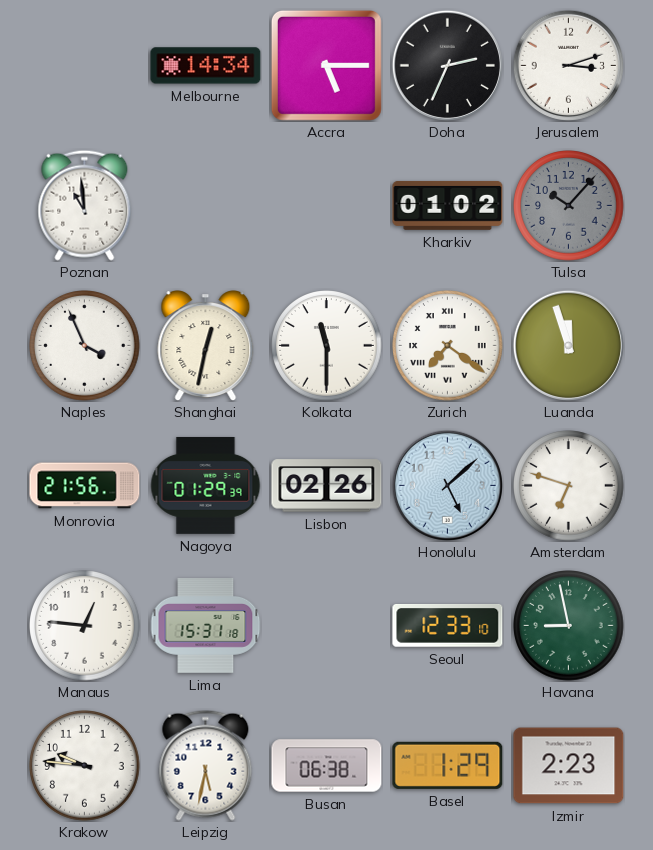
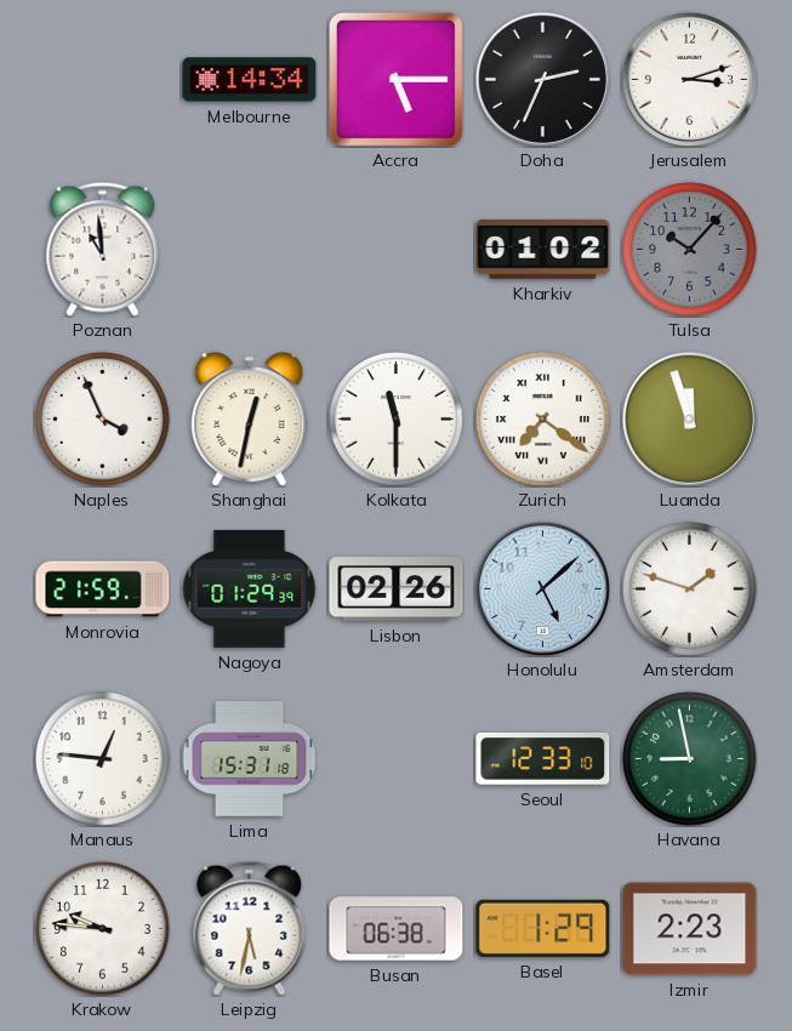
Monrovia: 21:56 -> 21:59
Amsterdam: 6:48 -> 1:48
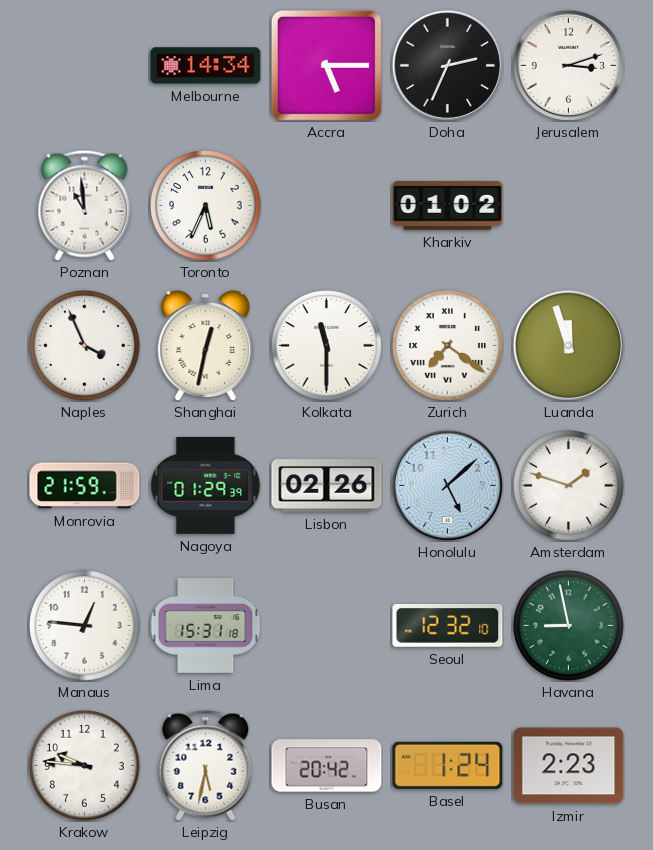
Toronto: none -> 5:34
Tulsa: 10:07 -> none
Seoul: 12:33 -> 12:32
Busan: 06:38 -> 20:42
Basel: 1:29 -> 1:24
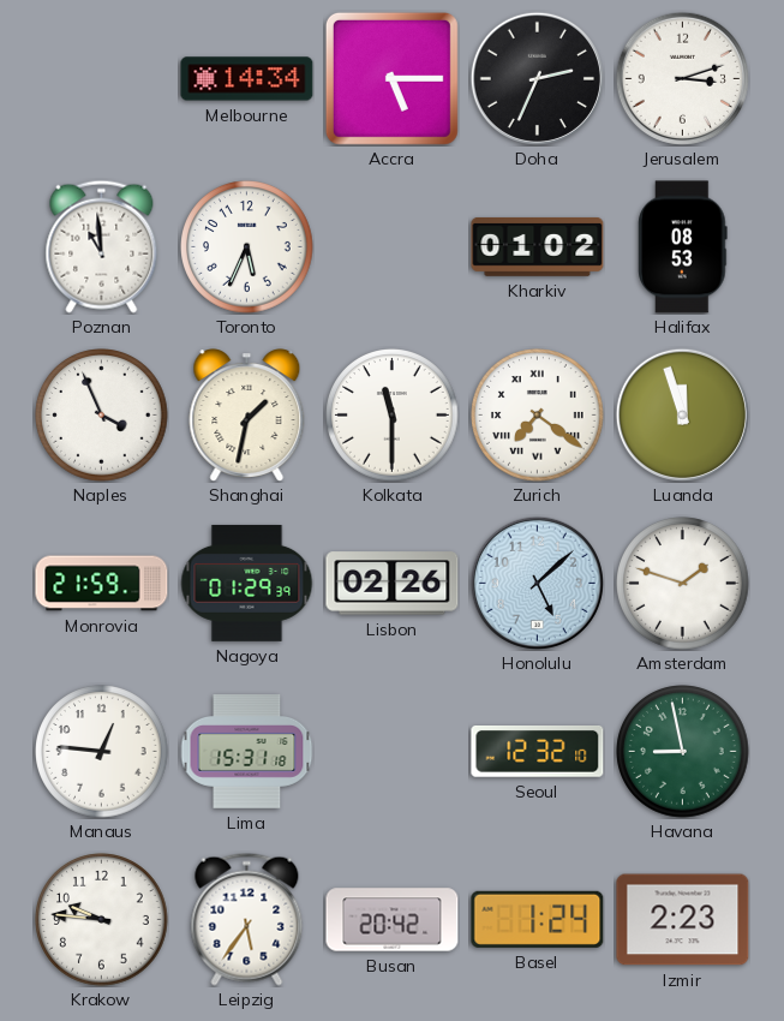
Halifax: none -> 08:53
Shanghai: 12:32 -> 1:32
Leipzig: 5:32 -> 5:36
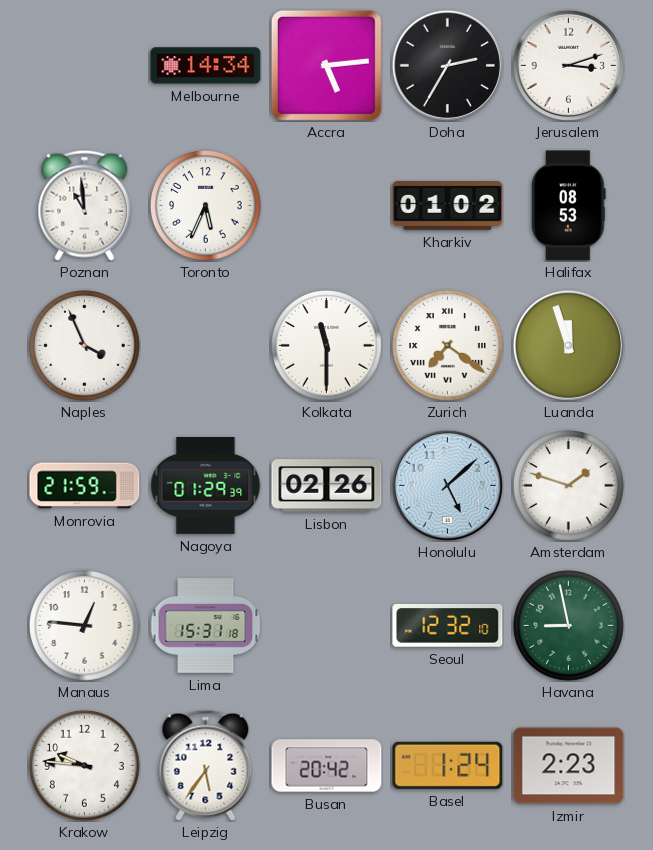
Accra: 5:15 -> 5:14
Doha: 2:34 -> 2:35
Shanghai: 1:32 -> none
